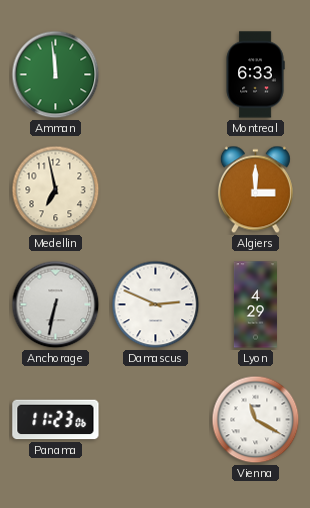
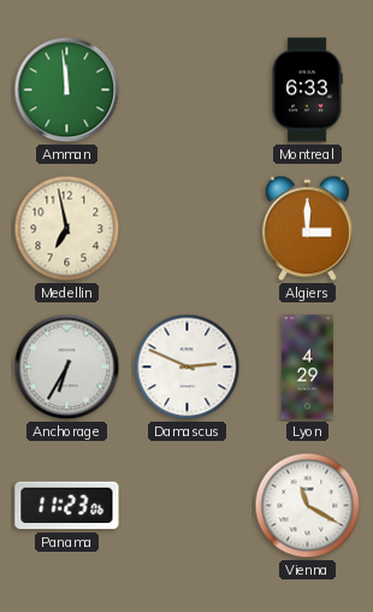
Anchorage: 6:32 -> 6:35
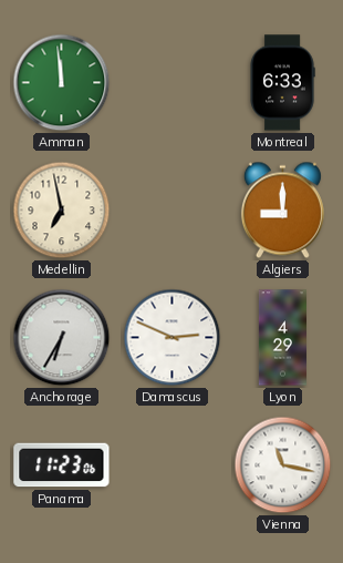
Algiers: 3:00 -> 9:00
Vienna: 11:20 -> 11:17
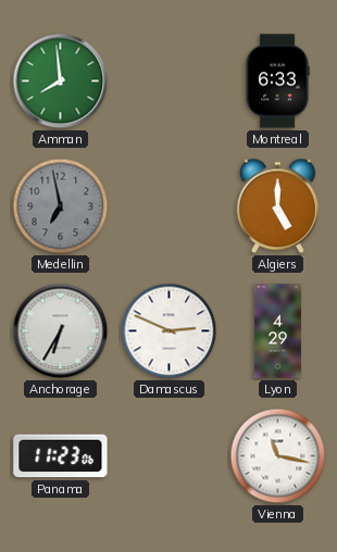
Amman: 11:59 -> 7:59
Medellin dial: cream -> grey
Algiers: 9:00 -> 5:00
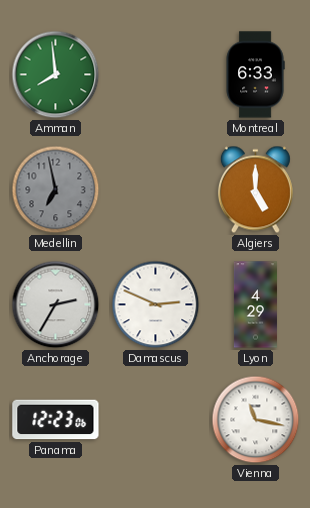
Anchorage: 6:35 -> 2:35
Panama: 11:23 -> 12:23
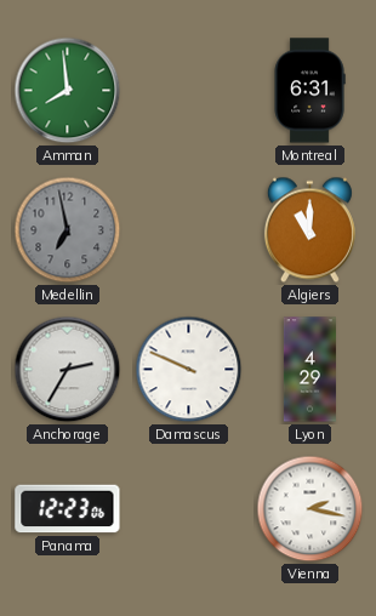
Montreal: 6:33 -> 6:31
Algiers: 5:00 -> 11:00
Damascus: 2:49 -> 9:49
Vienna: 11:17 -> 2:17
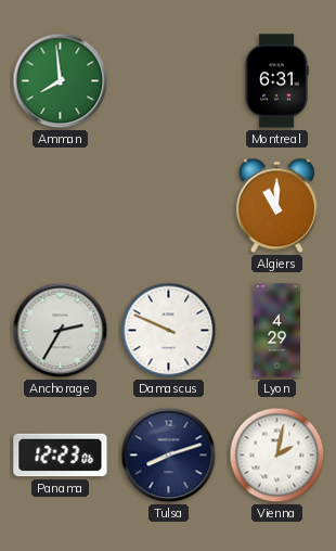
Medellin: 6:58 -> none
Tulsa: none -> 8:12
Vienna: 2:17 -> 2:02
